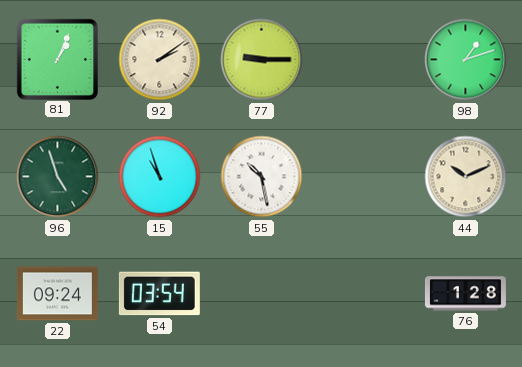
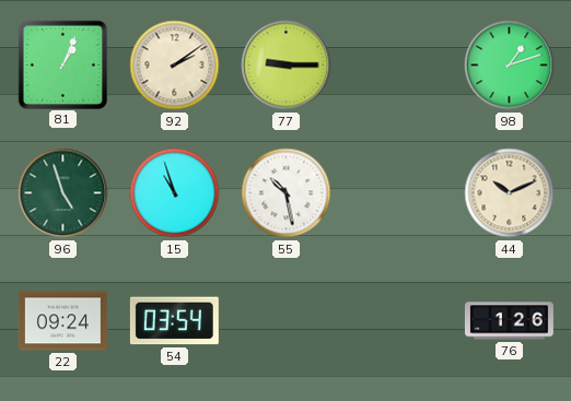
76: 1:28 -> 1:26
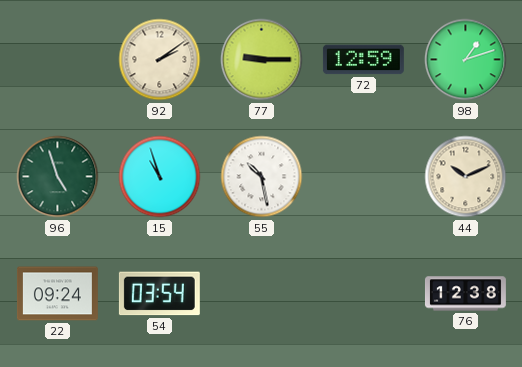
81: 1:04 -> none
72: none -> 12:59
76: 1:26 -> 12:38
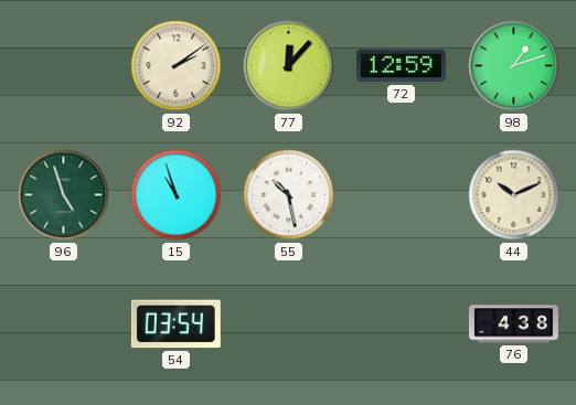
77: 9:15 -> 12:07
22: 09:24 -> none
76: 12:38 -> 4:38
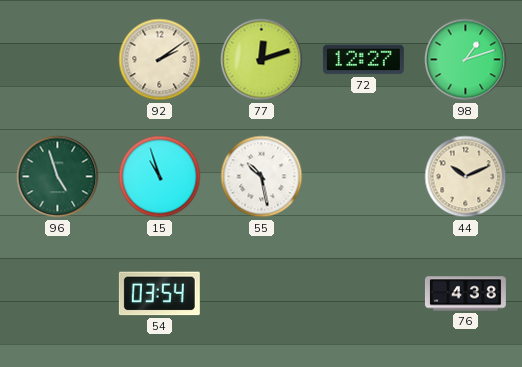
77: 12:07 -> 12:12
72: 12:59 -> 12:27
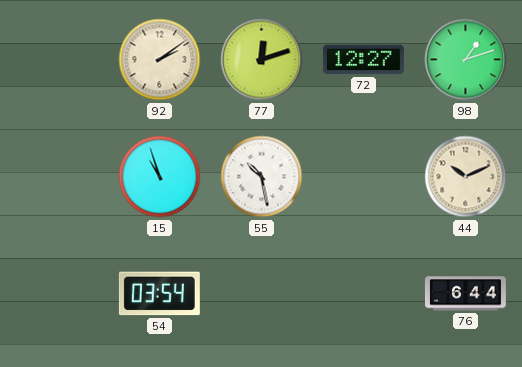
96: 4:57 -> none
76: 4:38 -> 6:44
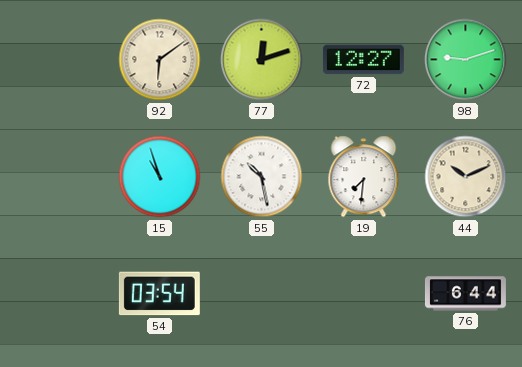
92: 2:09 -> 6:09
98: 1:12 -> 9:12
19: none -> 7:31
